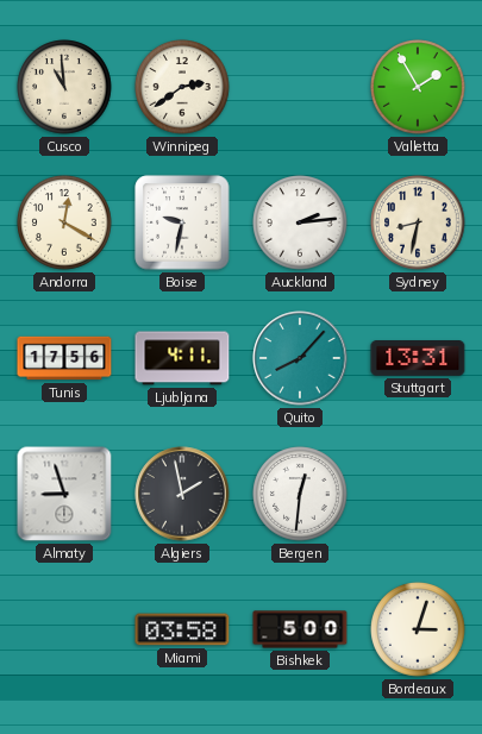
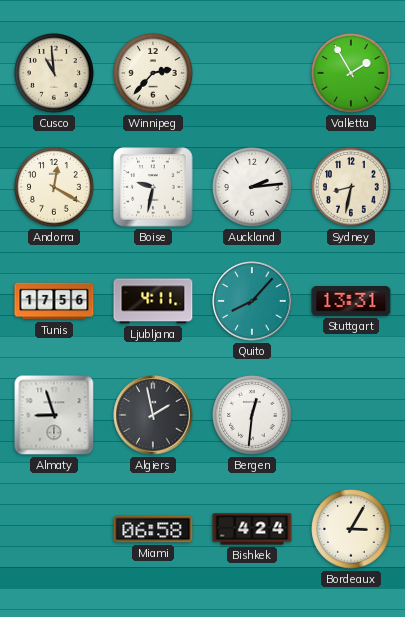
Winnipeg: 2:39 -> 2:37
Miami: 03:58 -> 06:58
Bishkek: 5:00 -> 4:24
Bordeaux: 3:03 -> 3:05
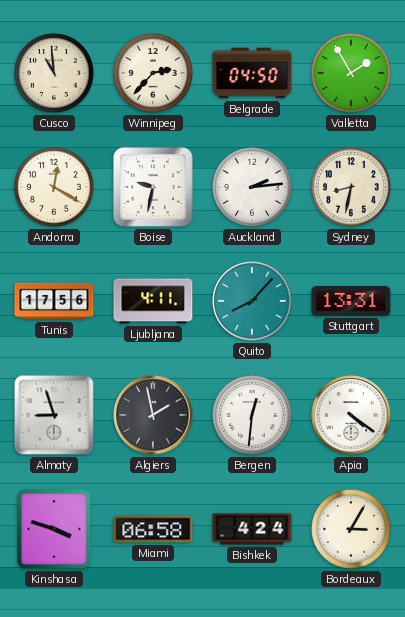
Belgrade: none -> 04:50
Apia: none -> 4:21
Kinshasa: none -> 3:48
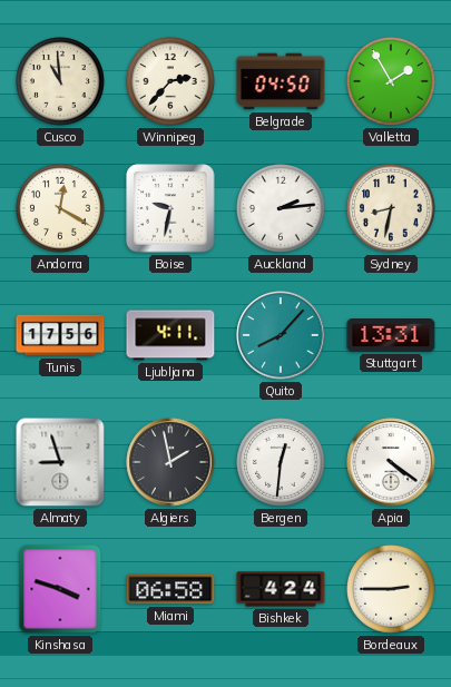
Bordeaux: 3:05 -> 2:45
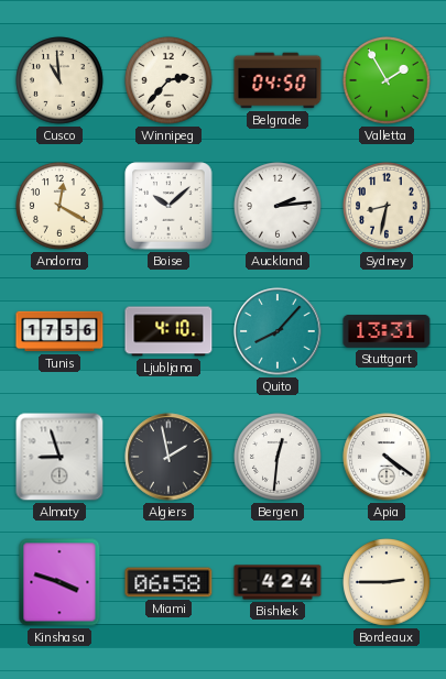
Boise: 9:32 -> 10:08
Ljubljana: 4:11 -> 4:10
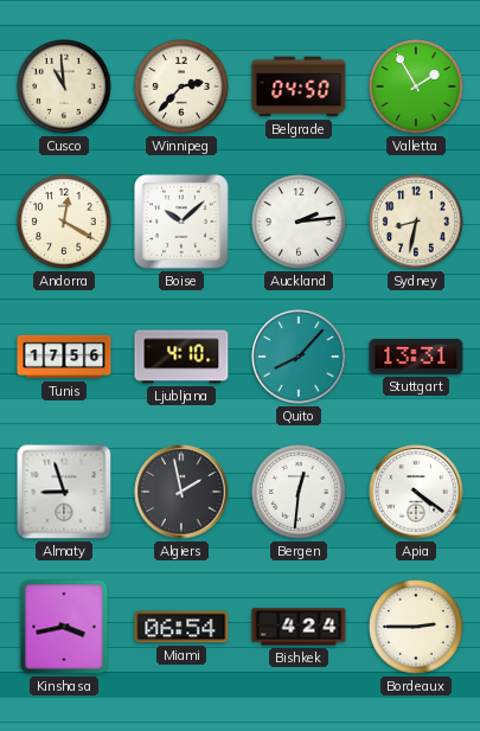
Kinshasa: 3:48 -> 3:43
Miami: 06:58 -> 06:54
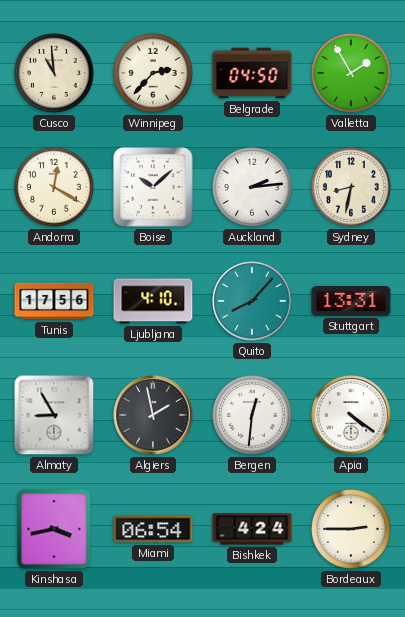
Almaty: 8:57 -> 8:55
